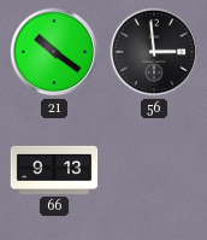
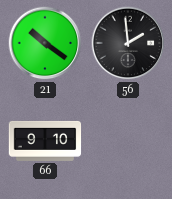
56: 2:59 -> 1:59
66: 9:13 -> 9:10
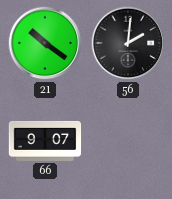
56: 1:59 -> 2:01
66: 9:10 -> 9:07
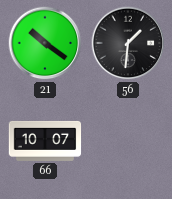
56: 2:01 -> 1:31
66: 9:07 -> 10:07
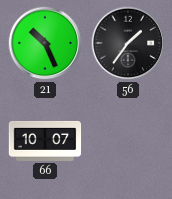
21: 10:21 -> 10:26
56: 1:31 -> 1:36
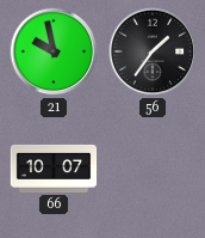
21: 10:26 -> 9:58
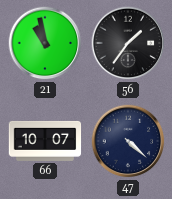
21: 9:58 -> 10:58
47: none -> 4:22
